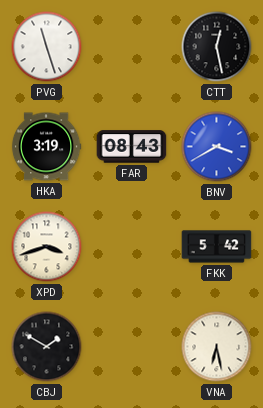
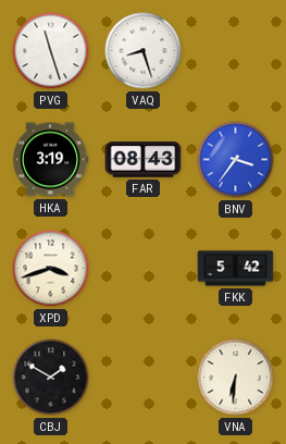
VAQ: none -> 8:27
CTT: 12:28 -> none
BNV: 3:40 -> 3:36
VNA: 6:28 -> 6:31
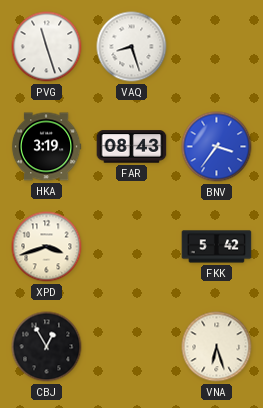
CBJ: 1:50 -> 12:55
VNA: 6:31 -> 6:27
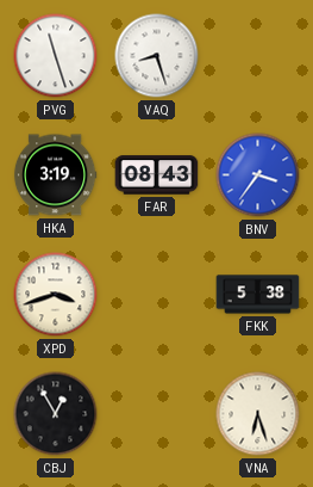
FKK: 5:42 -> 5:38
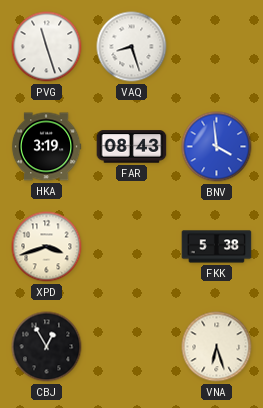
BNV: 3:36 -> 3:59
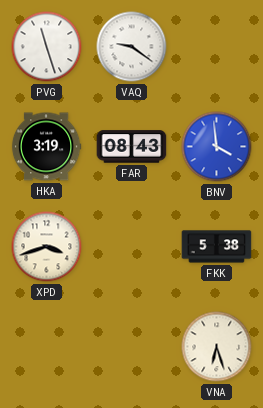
VAQ: 8:27 -> 9:21
CBJ: 12:55 -> none
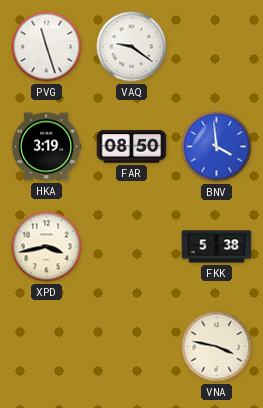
FAR: 08:43 -> 08:50
XPD: 3:42 -> 3:43
VNA: 6:27 -> 3:47
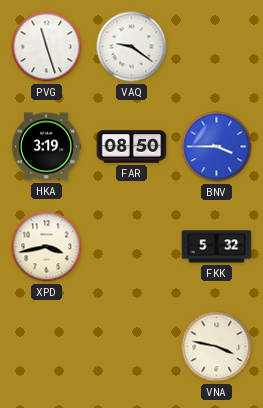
BNV: 3:59 -> 3:45
FKK: 5:38 -> 5:32
